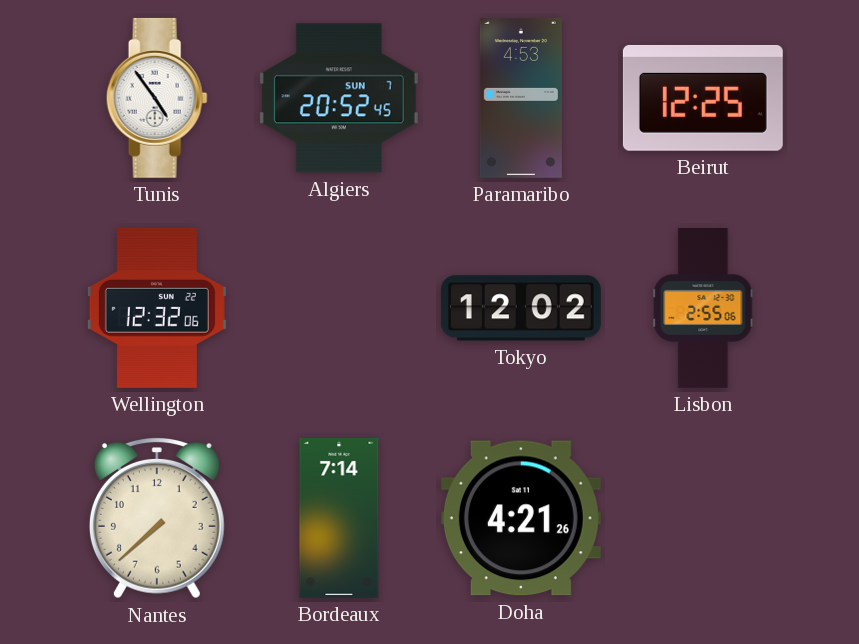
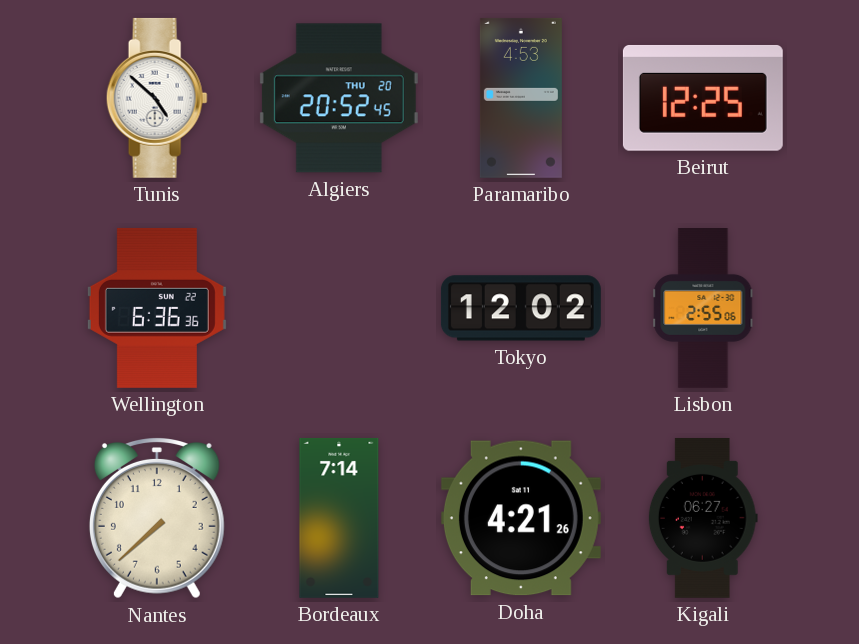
Tunis: 4:54 -> 4:52
Algiers date: SUN 7 -> THU 20
Wellington: 12:32 -> 6:36
Kigali: none -> 06:27
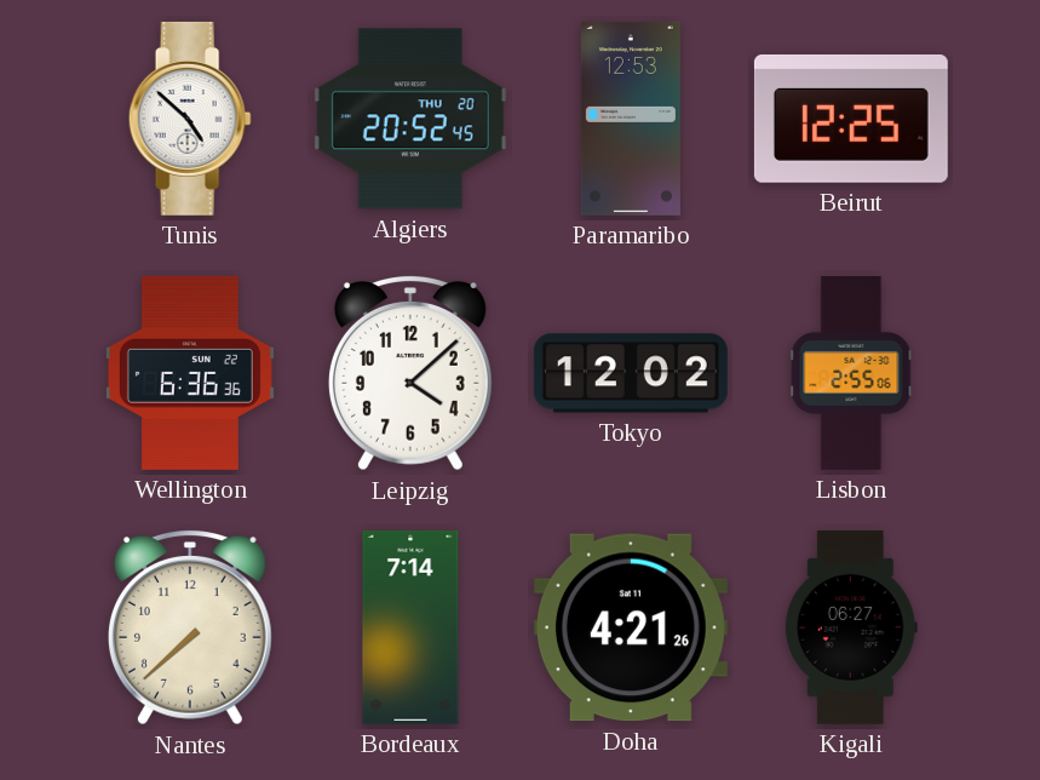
Paramaribo: 4:53 -> 12:53
Leipzig: none -> 4:08
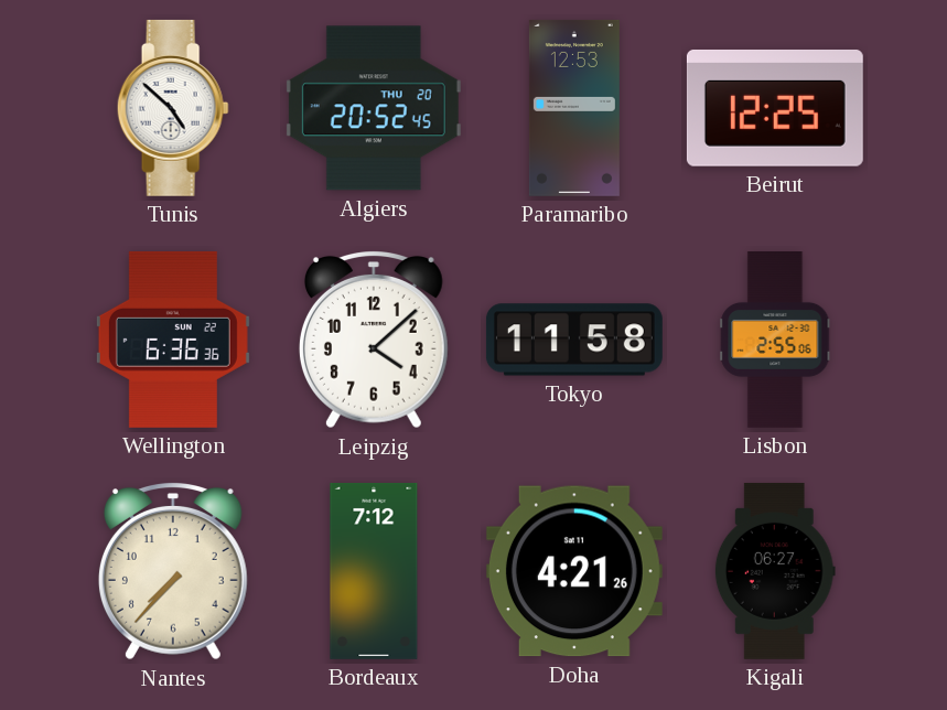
Tokyo: 12:02 -> 11:58
Nantes: 7:38 -> 7:37
Bordeaux: 7:14 -> 7:12
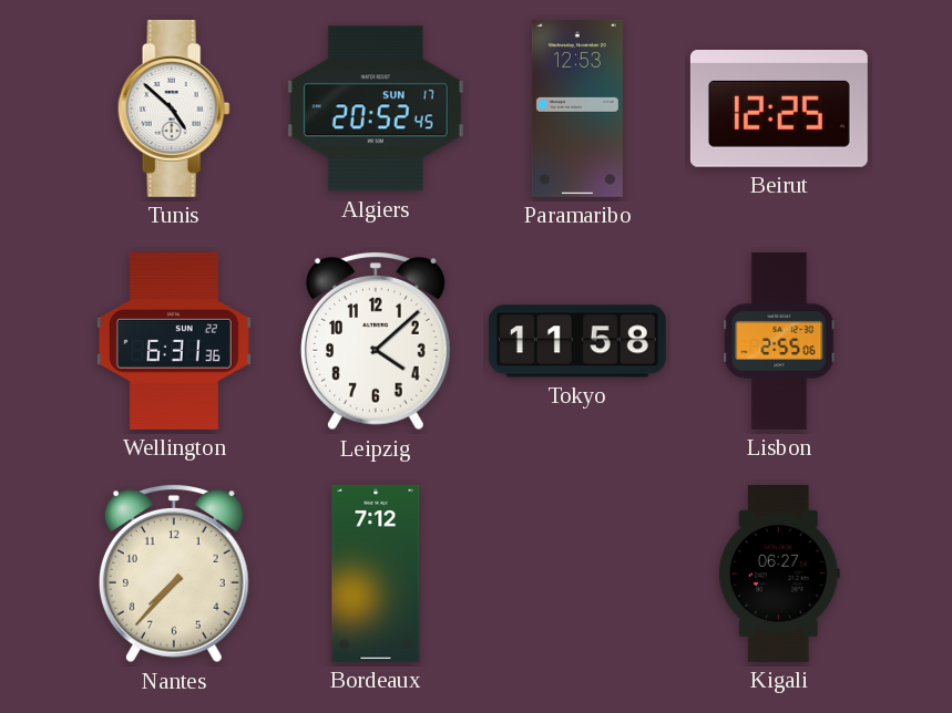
Algiers date: THU 20 -> SUN 17
Wellington: 6:36 -> 6:31
Doha: 4:21 -> none
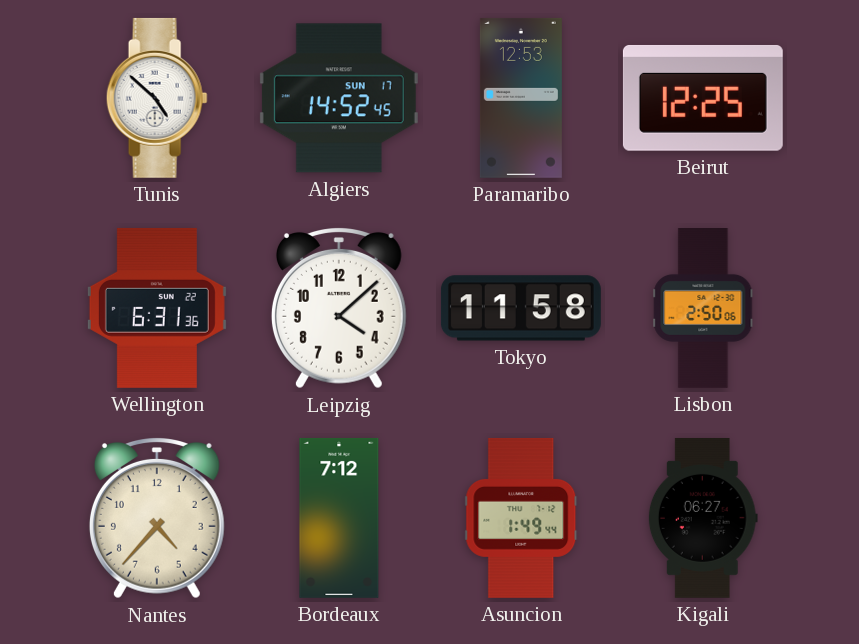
Algiers: 20:52 -> 14:52
Lisbon: 2:55 -> 2:50
Nantes: 7:37 -> 4:37
Asuncion: none -> 1:49
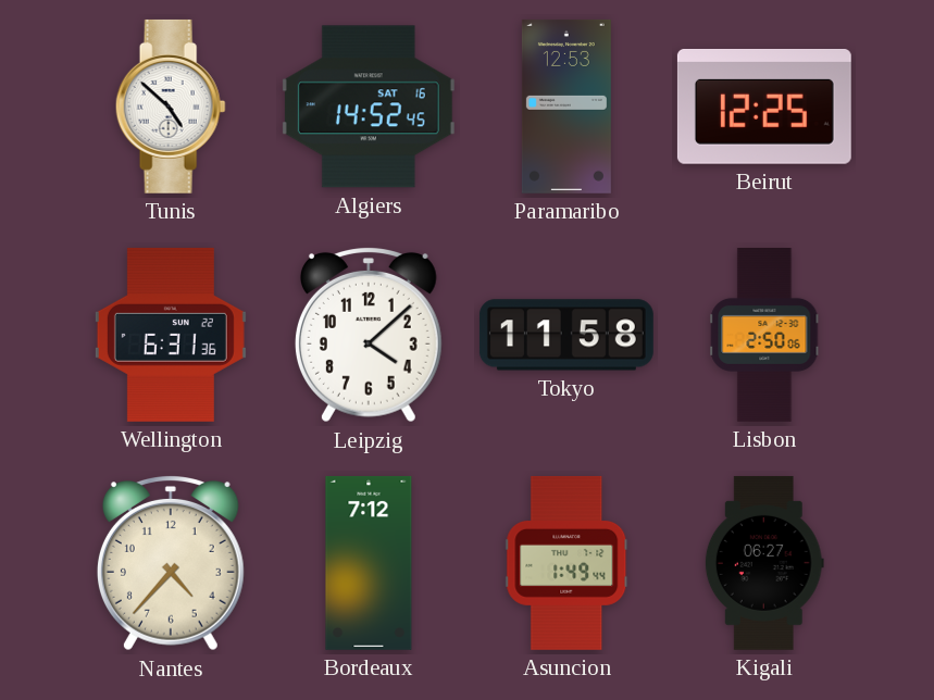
Algiers date: SUN 17 -> SAT 16
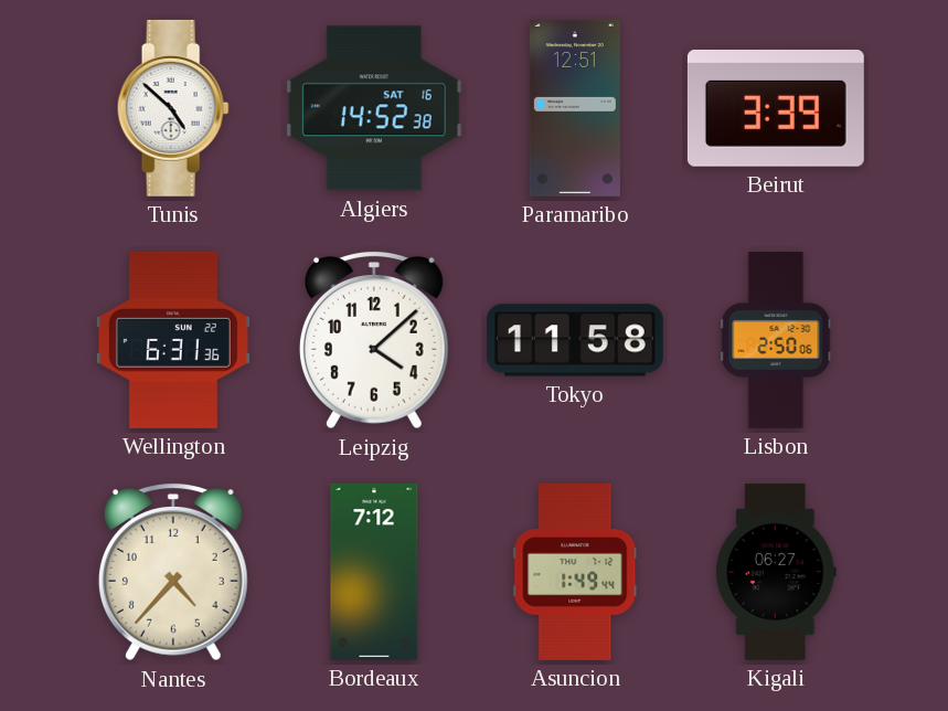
Algiers: 14:52:45 -> 14:52:38
Paramaribo: 12:53 -> 12:51
Beirut: 12:25 -> 3:39
